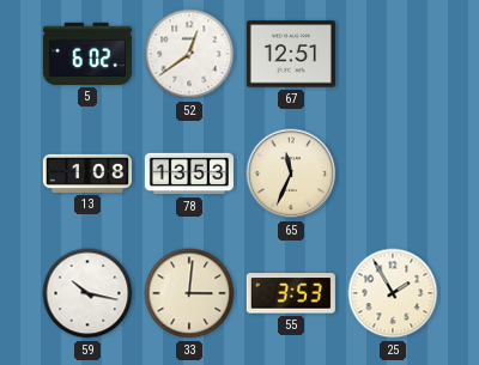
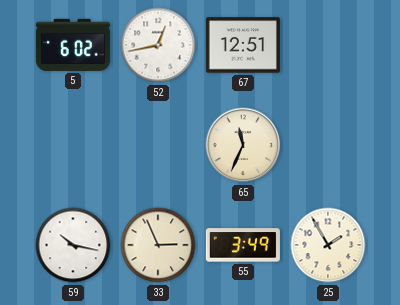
52: 12:39 -> 12:43
13: 1:08 -> none
78: 13:53 -> none
33: 3:01 -> 2:56
55: 3:53 -> 3:49
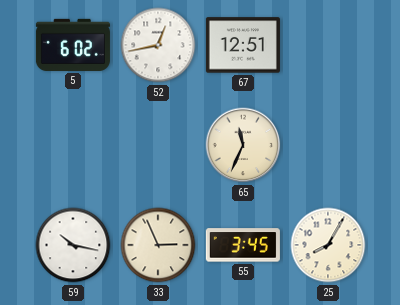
55: 3:49 -> 3:45
25: 1:55 -> 8:05
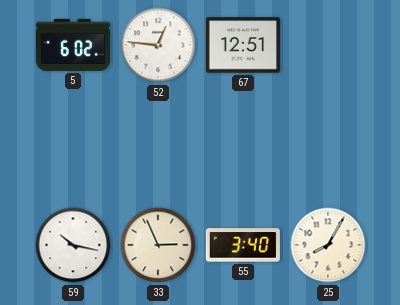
52: 12:43 -> 12:46
65: 11:34 -> none
55: 3:45 -> 3:40
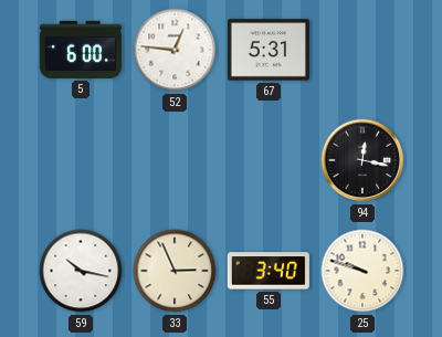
5: 6:02 -> 6:00
67: 12:51 -> 5:31
94: none -> 12:17
25: 8:05 -> 9:48
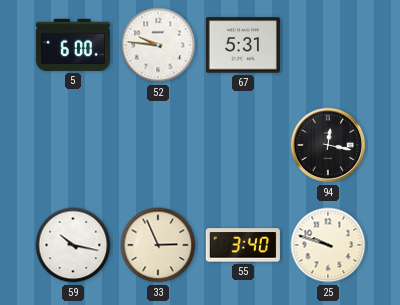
52: 12:46 -> 9:46
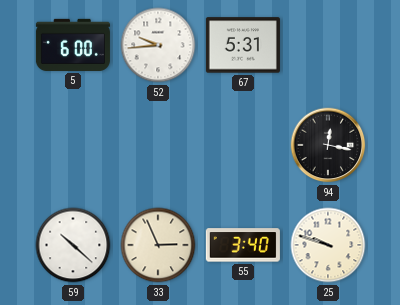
52: 9:46 -> 9:44
59: 10:17 -> 10:22
